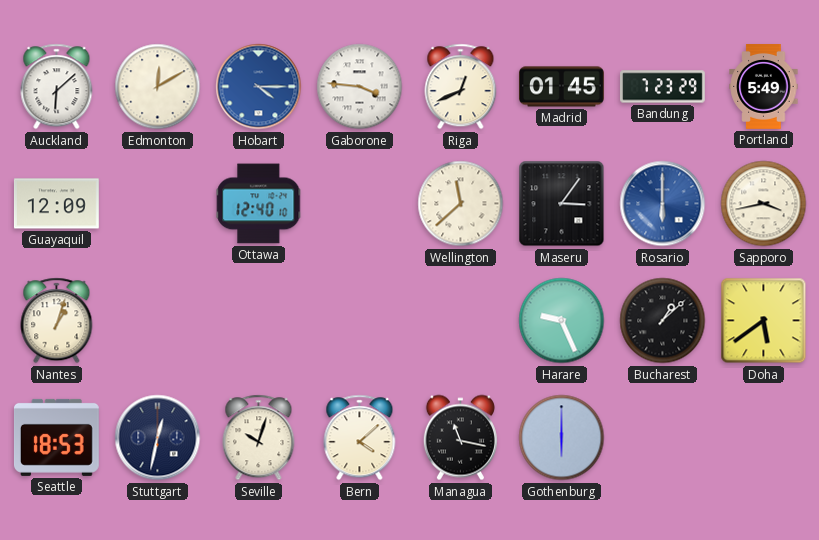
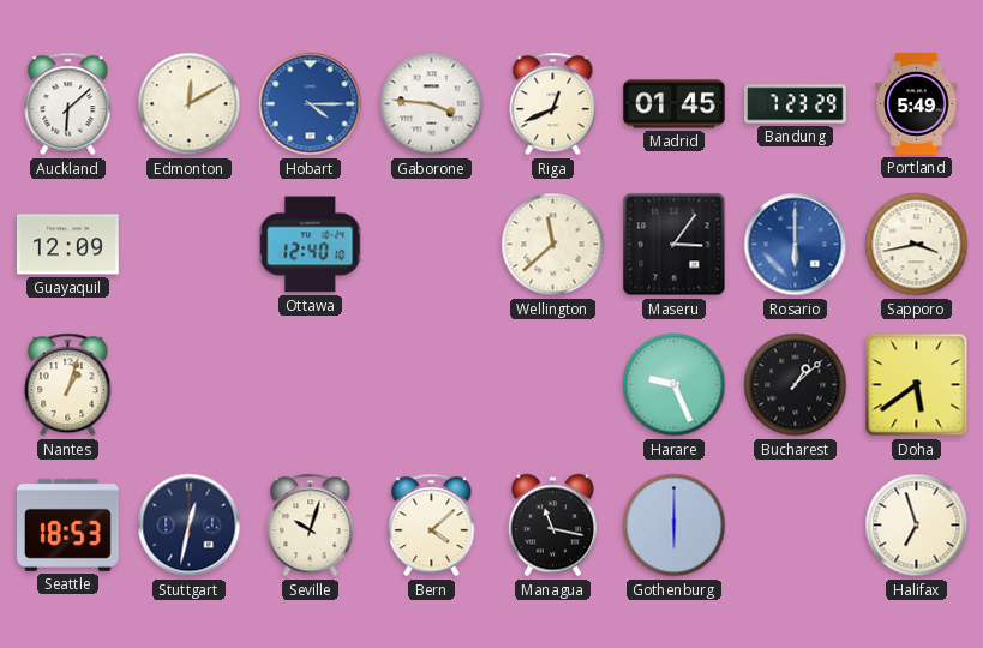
Halifax: none -> 6:57
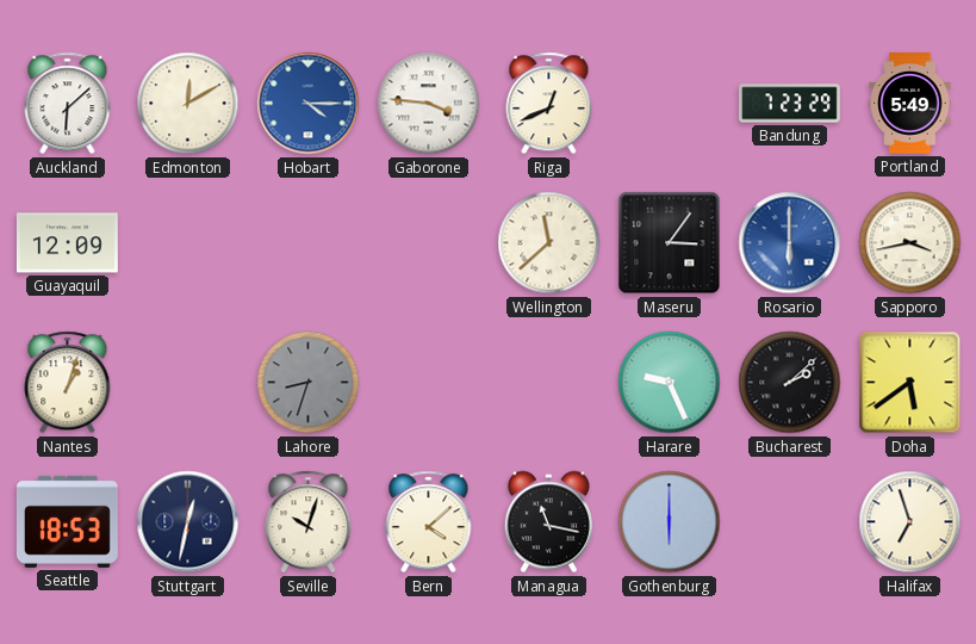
Madrid: 01:45 -> none
Ottawa: 12:40 -> none
Lahore: none -> 8:33
Bucharest: 1:08 -> 2:08
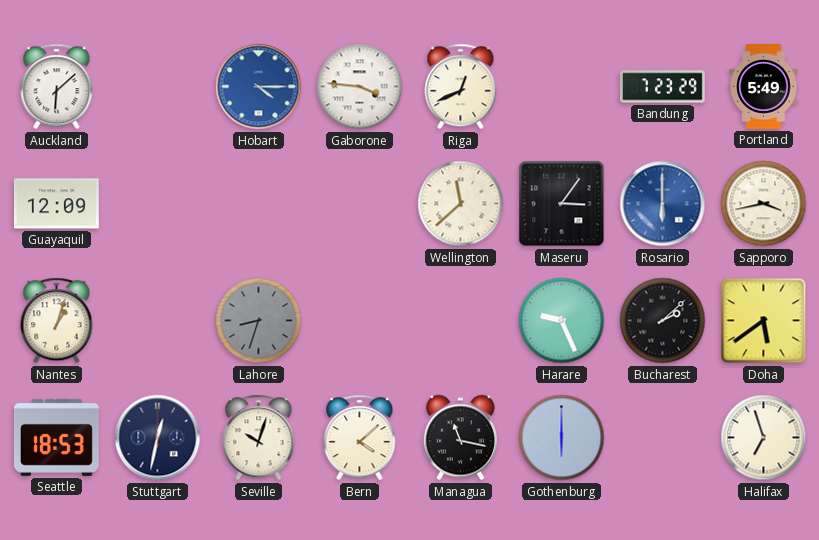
Edmonton: 12:10 -> none
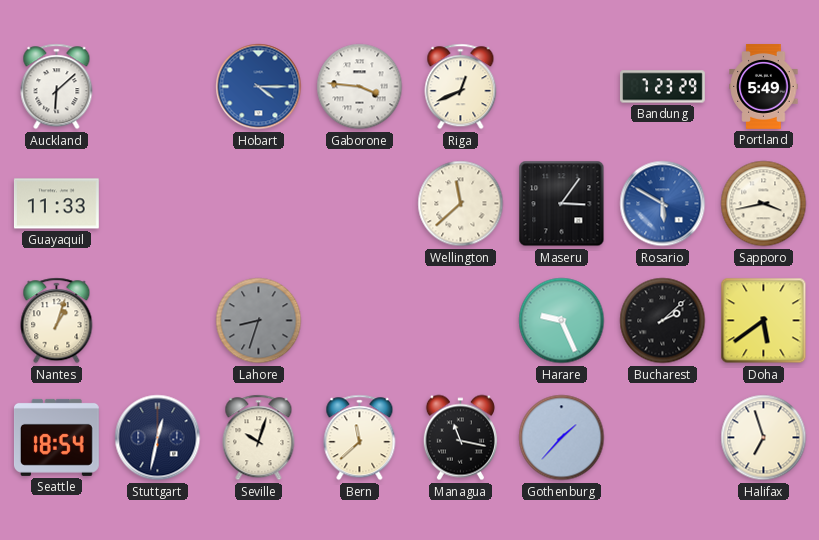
Guayaquil: 12:09 -> 11:33
Rosario: 6:00 -> 5:50
Seattle: 18:53 -> 18:54
Bern: 4:08 -> 11:38
Gothenburg: 6:00 -> 1:37
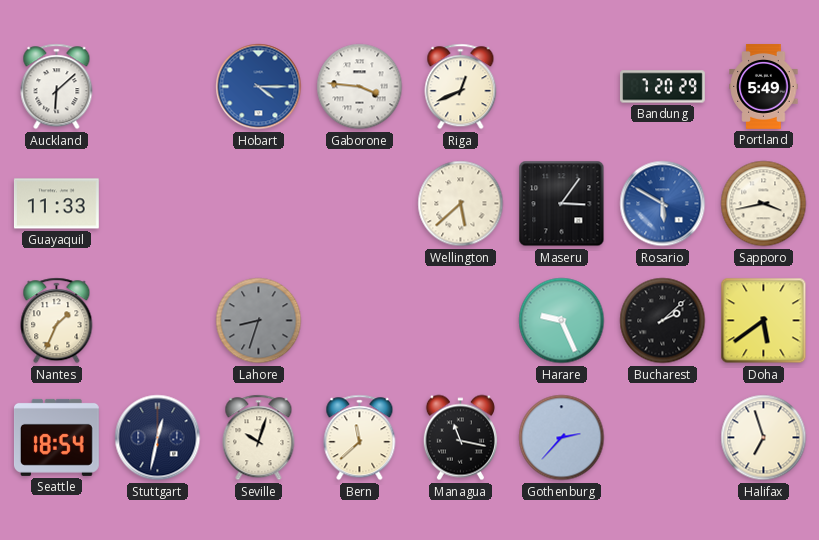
Bandung: 7:23 -> 7:20
Wellington: 11:38 -> 5:38
Nantes: 1:03 -> 1:34
Gothenburg: 1:37 -> 2:37
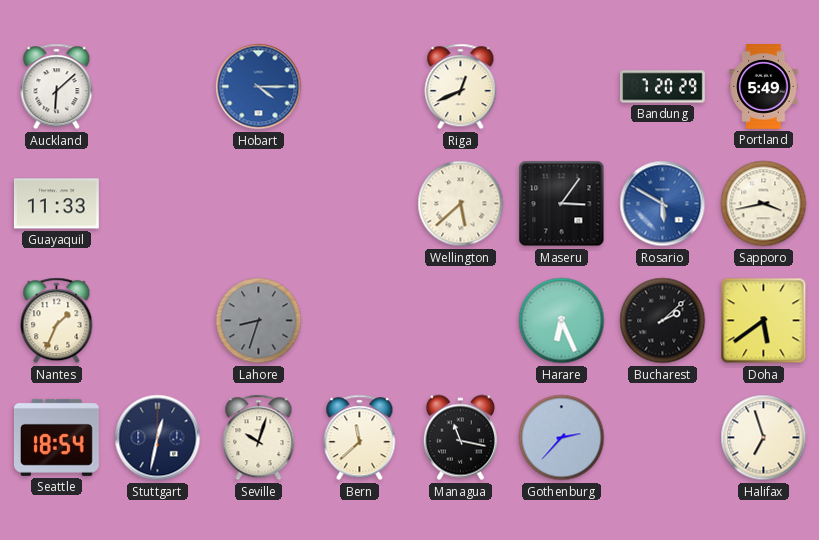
Gaborone: 3:46 -> none
Harare: 9:26 -> 6:26
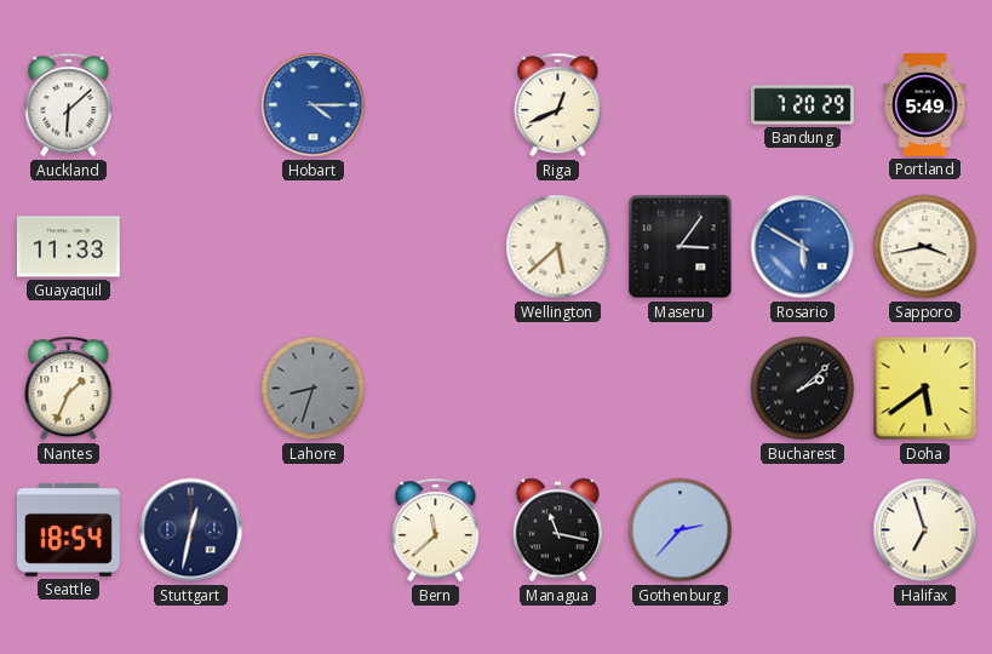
Harare: 6:26 -> none
Seville: 10:03 -> none
